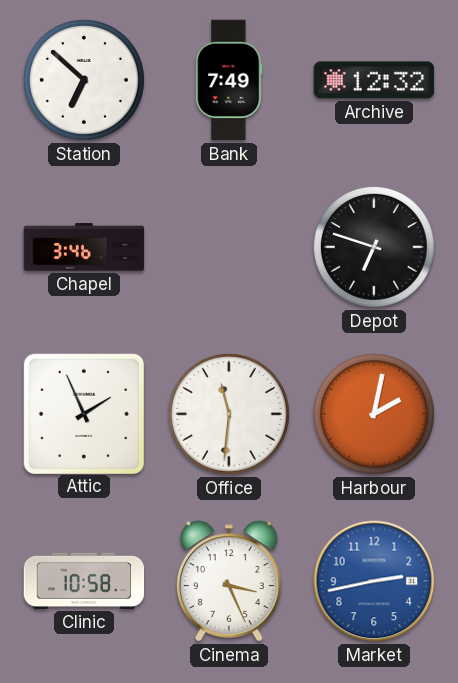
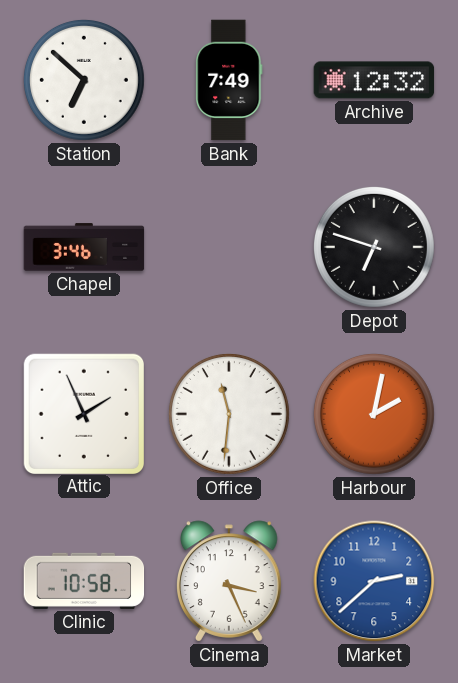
Market: 2:43 -> 2:38
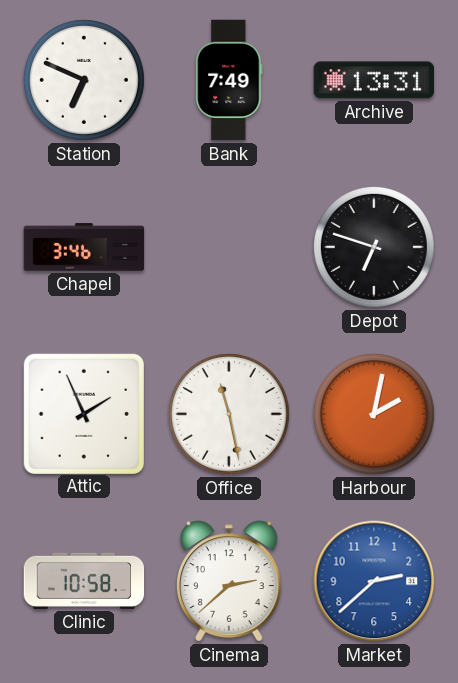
Station: 6:52 -> 6:49
Archive: 12:32 -> 13:31
Office: 11:31 -> 11:28
Cinema: 3:26 -> 2:38
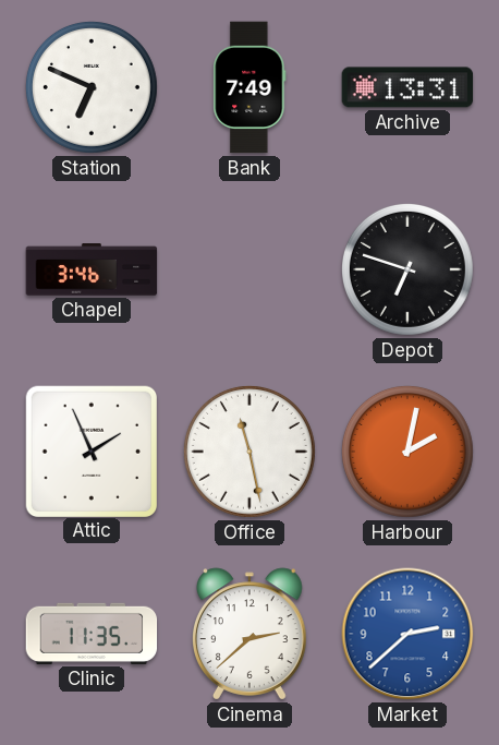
Clinic: 10:58 -> 11:35
